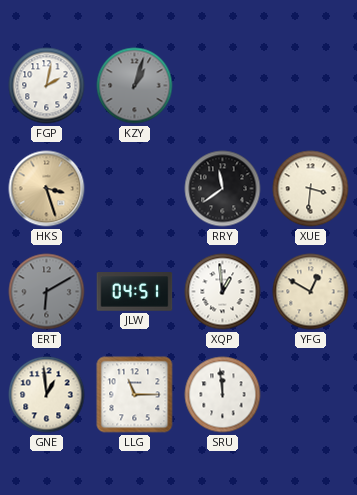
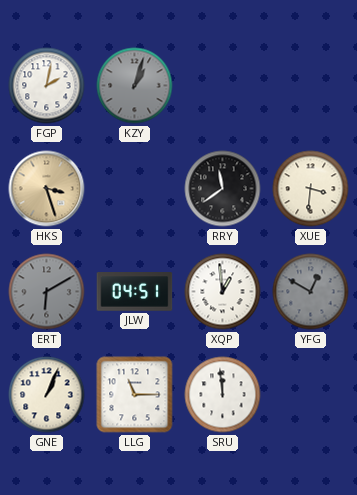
YFG dial: cream -> grey
GNE: 12:59 -> 1:04
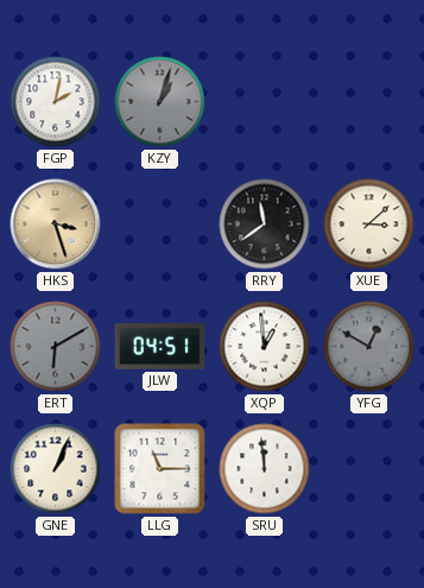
XUE: 3:31 -> 3:08
